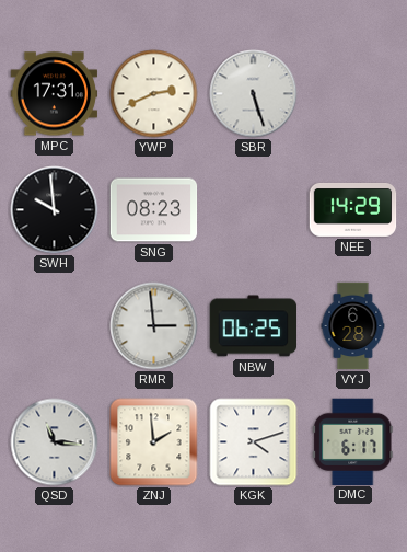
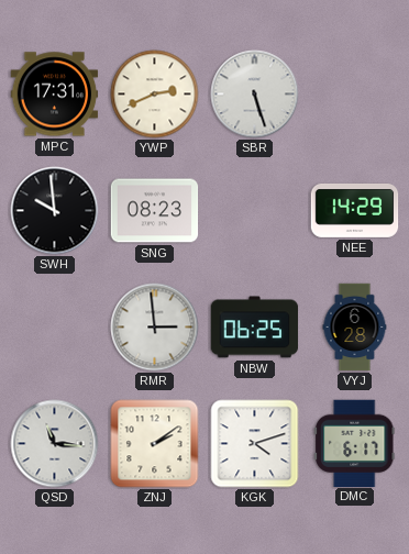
ZNJ: 1:59 -> 2:09
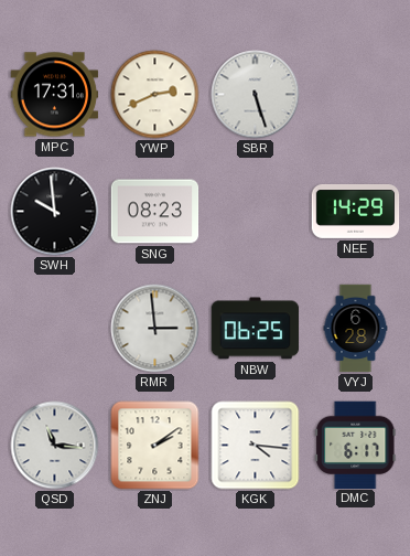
KGK: 4:12 -> 4:16
